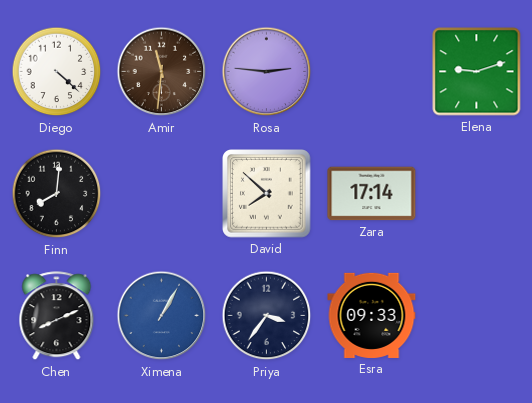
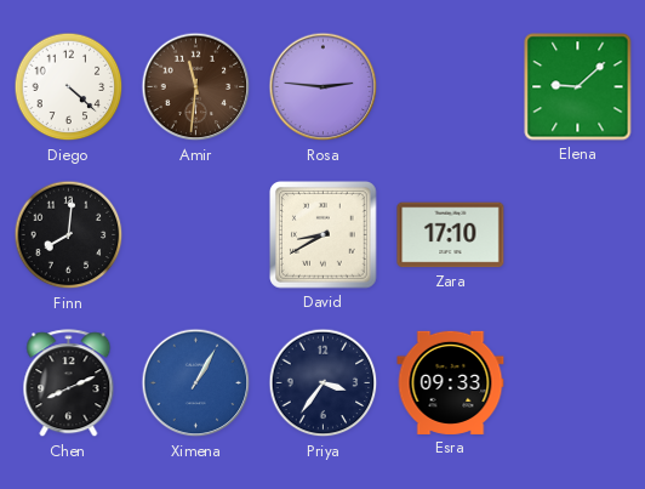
Elena: 9:12 -> 9:08
David: 7:52 -> 8:40
Zara: 17:14 -> 17:10
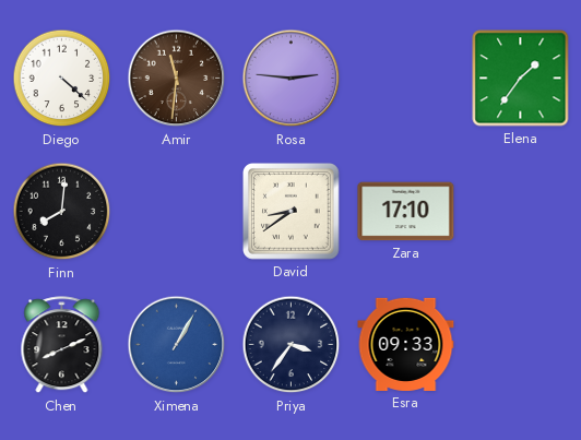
Elena: 9:08 -> 1:36
David: 8:40 -> 8:39
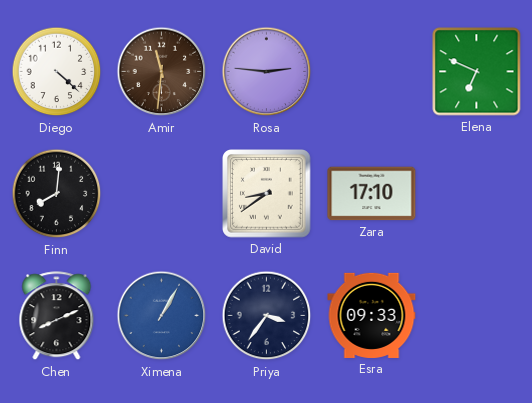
Elena: 1:36 -> 6:49
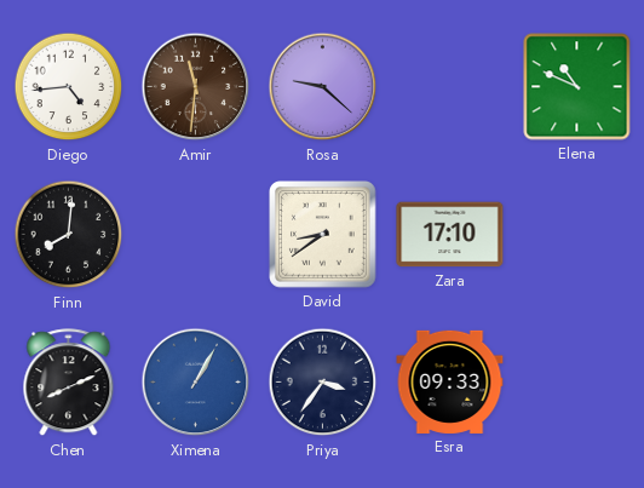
Diego: 4:22 -> 4:44
Rosa: 2:46 -> 9:22
Elena: 6:49 -> 10:49
